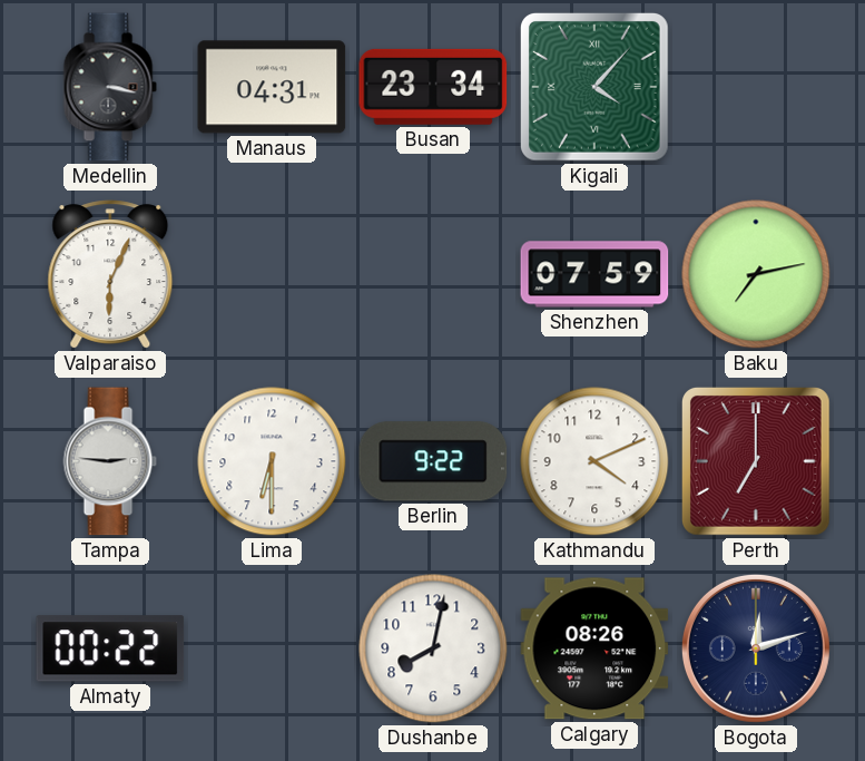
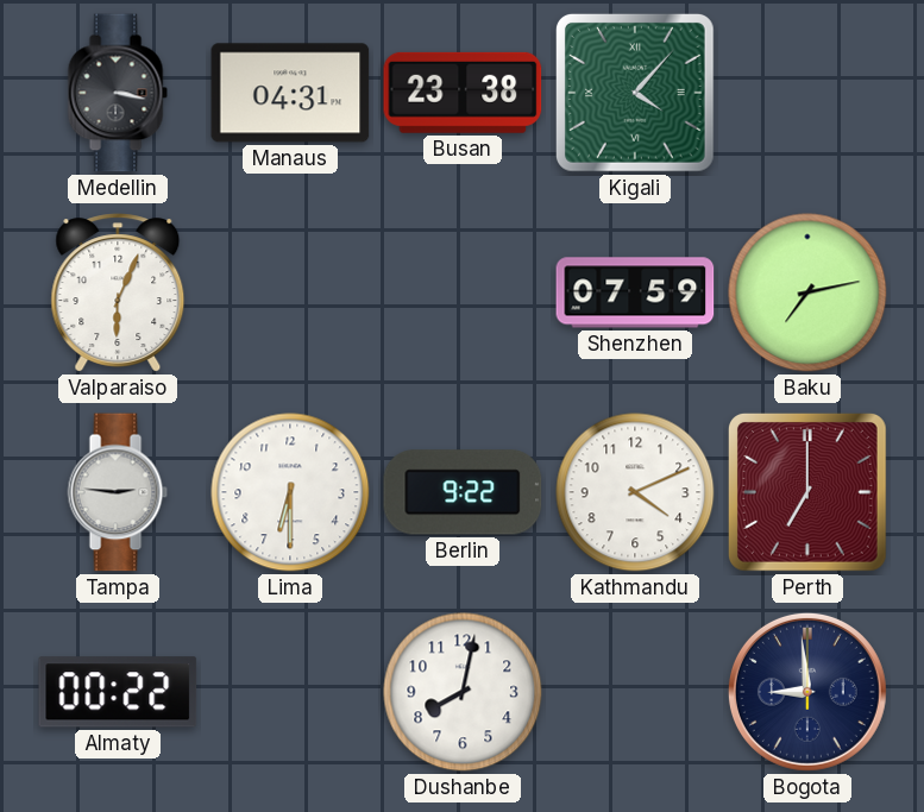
Busan: 23:34 -> 23:38
Calgary: 08:26 -> none
Bogota: 12:12 -> 8:59
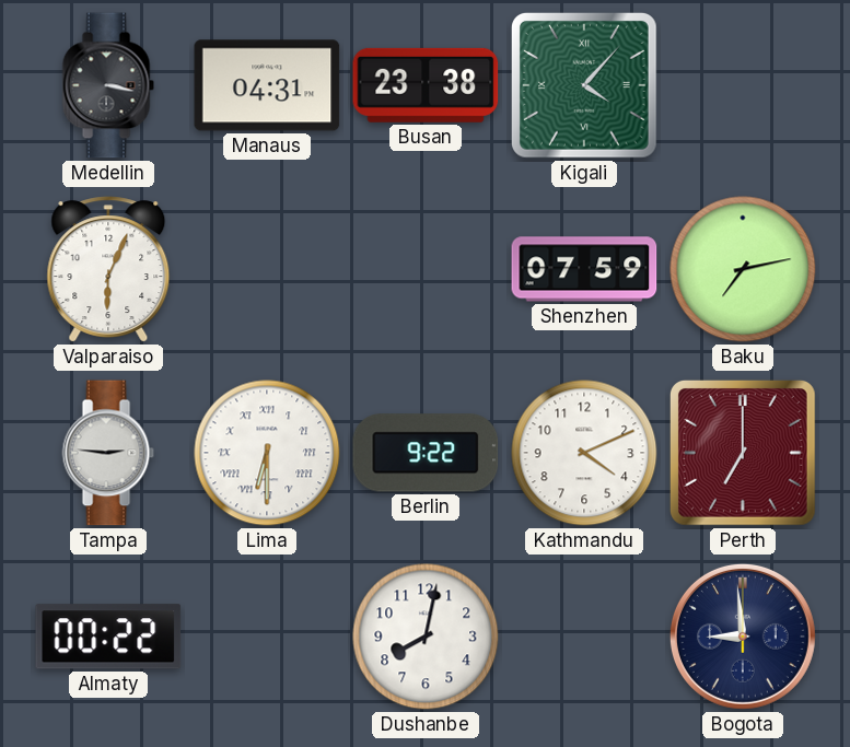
Lima numerals: Arabic -> Roman
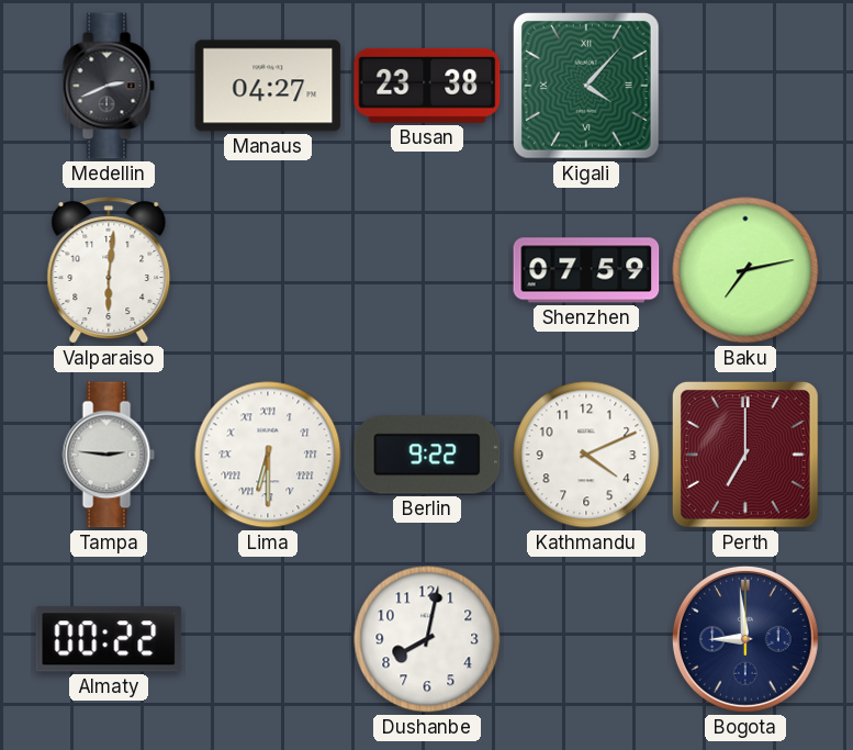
Medellin: 3:17 -> 2:41
Manaus: 04:31 -> 04:27
Valparaiso: 6:04 -> 6:01
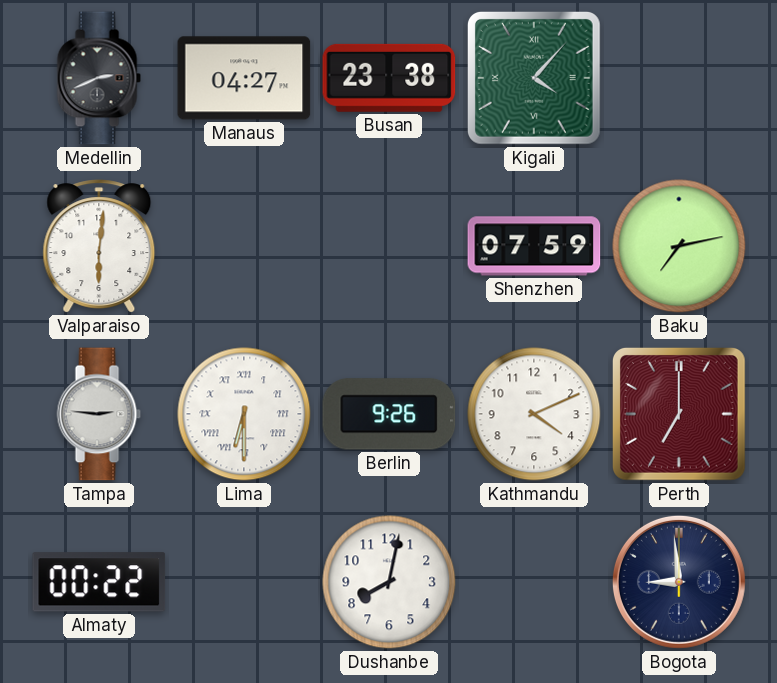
Berlin: 9:22 -> 9:26
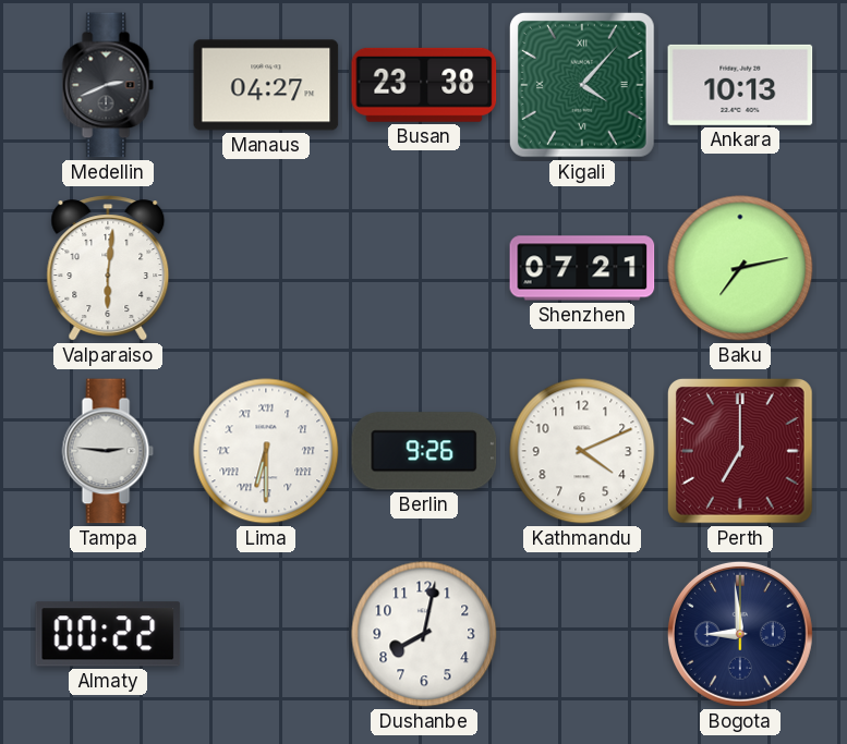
Ankara: none -> 10:13
Shenzhen: 07:59 -> 07:21
